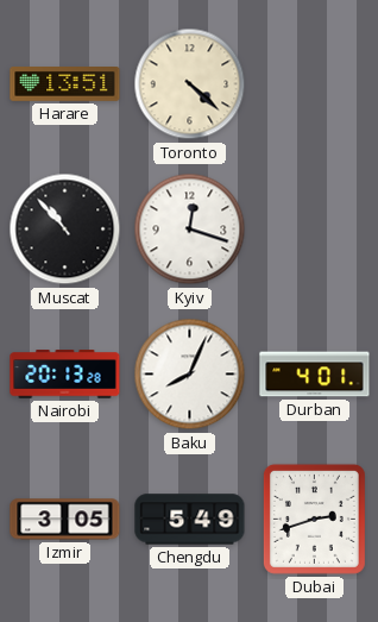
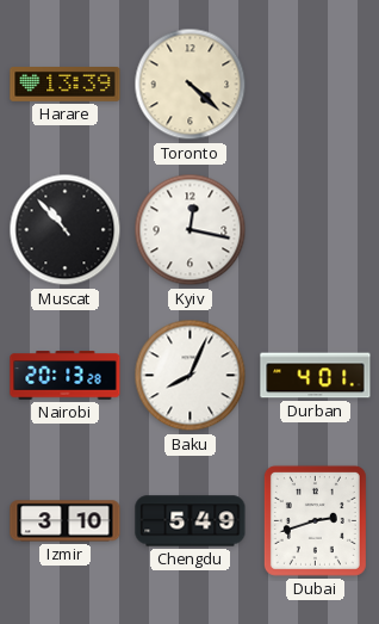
Harare: 13:51 -> 13:39
Kyiv: 12:18 -> 12:17
Izmir: 3:05 -> 3:10
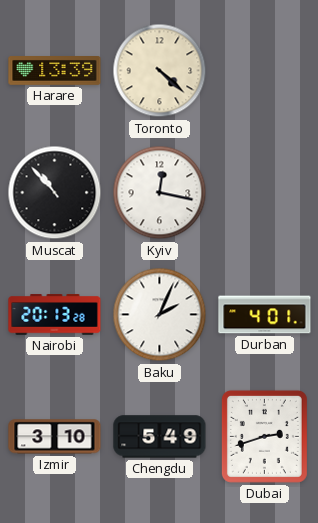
Baku: 8:04 -> 2:04
